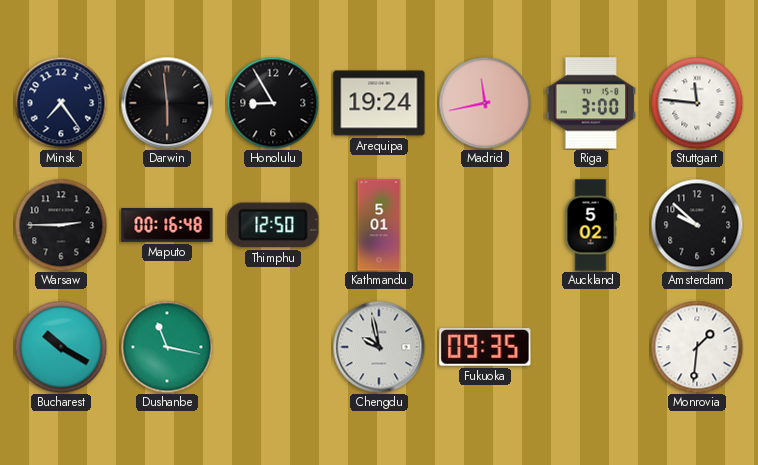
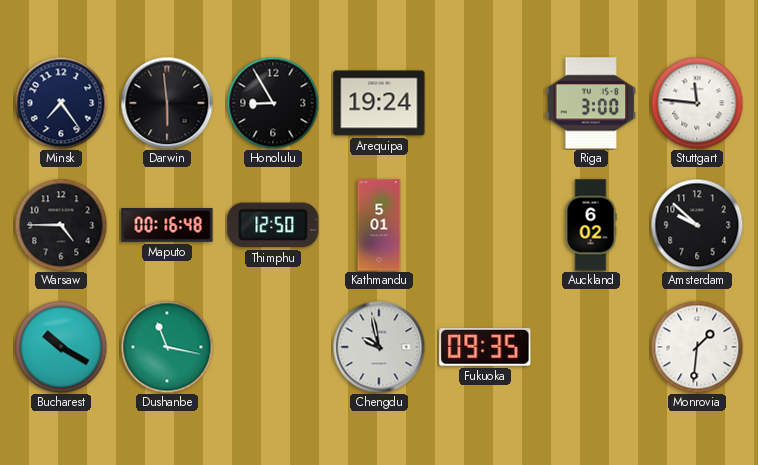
Madrid: 11:43 -> none
Warsaw: 2:45 -> 4:45
Auckland: 5:02 -> 6:02
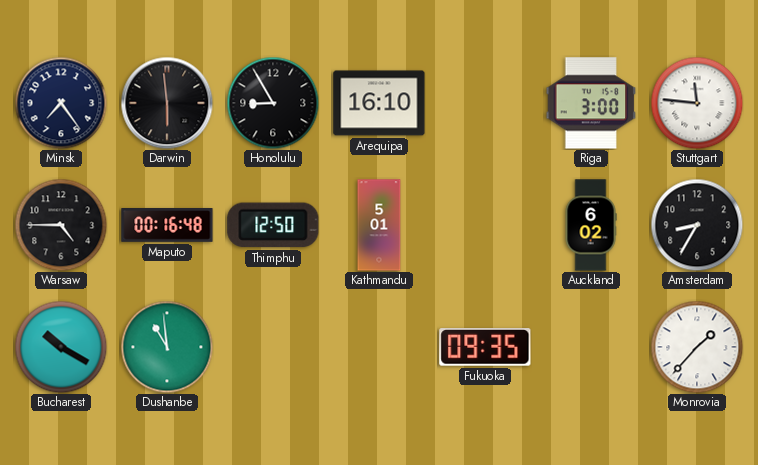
Arequipa: 19:24 -> 16:10
Amsterdam: 9:52 -> 8:35
Dushanbe: 11:17 -> 10:59
Chengdu: 9:58 -> none
Monrovia: 1:31 -> 1:37
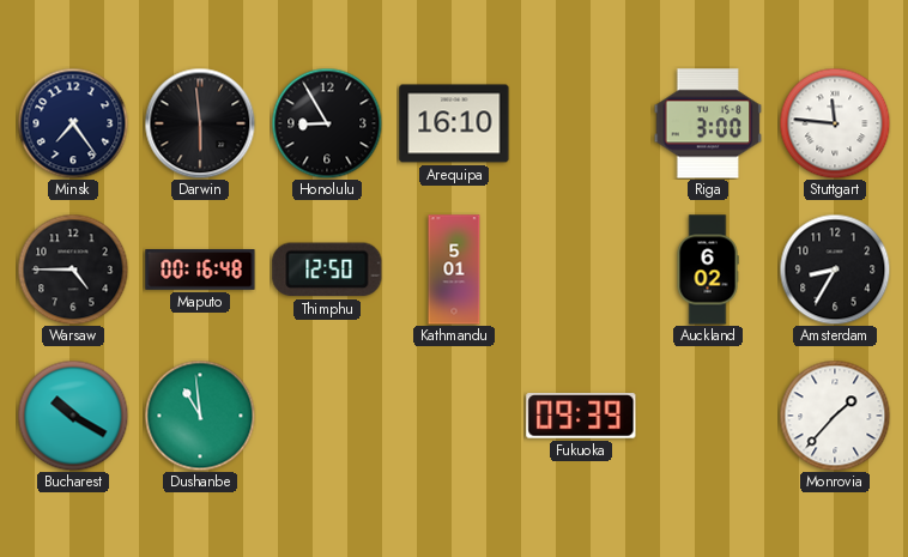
Fukuoka: 09:35 -> 09:39
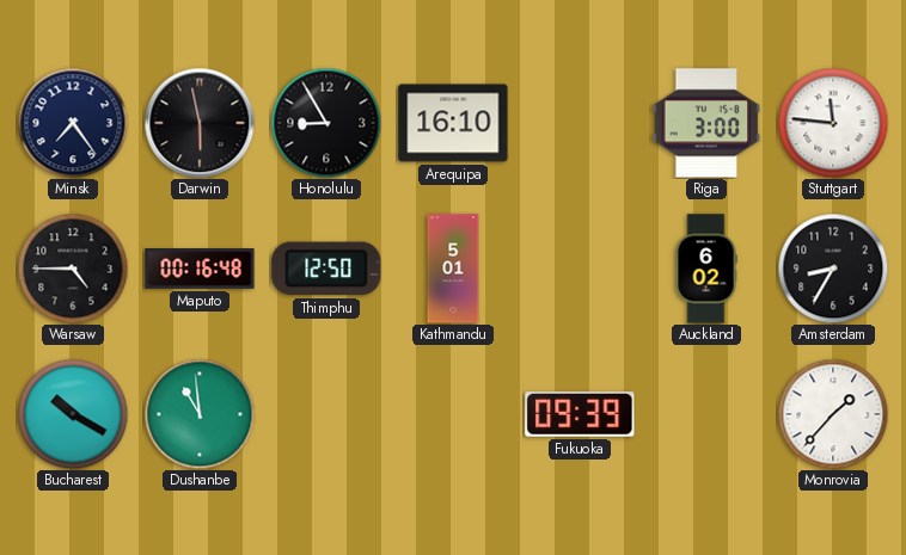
Darwin: 5:59 -> 5:58
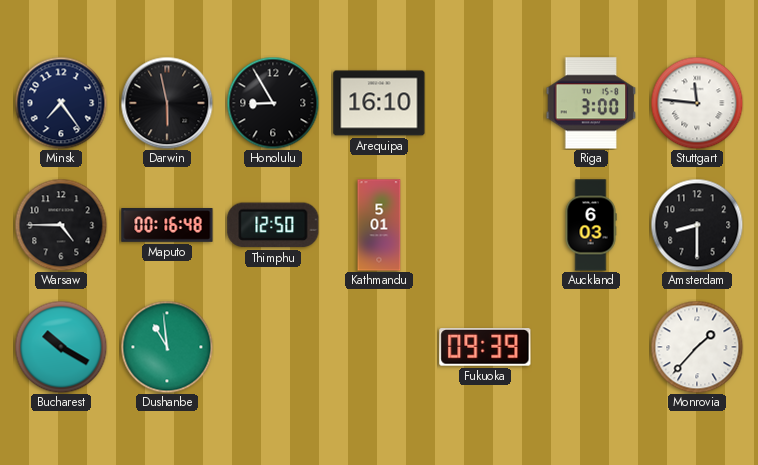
Auckland: 6:02 -> 6:03
Amsterdam: 8:35 -> 8:30
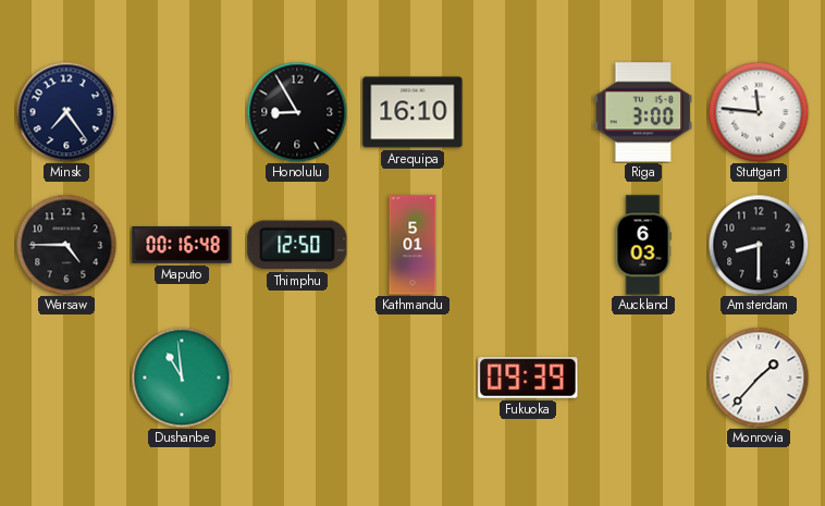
Darwin: 5:58 -> none
Bucharest: 10:20 -> none
